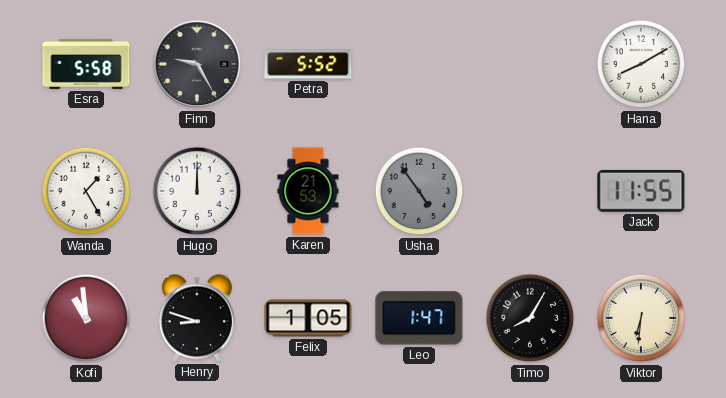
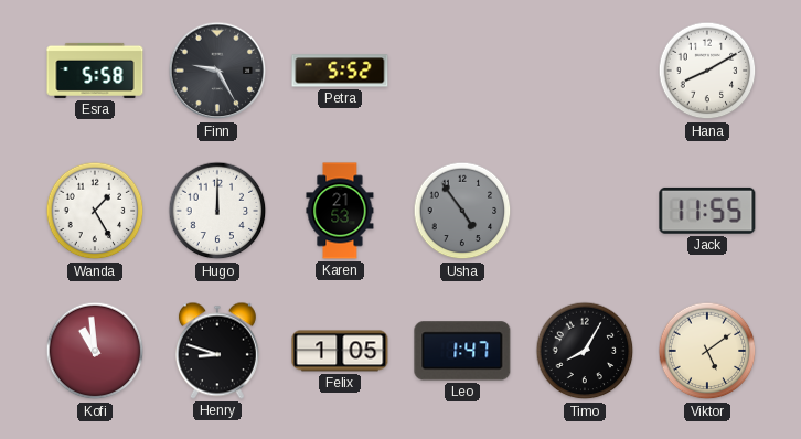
Viktor: 6:31 -> 5:09
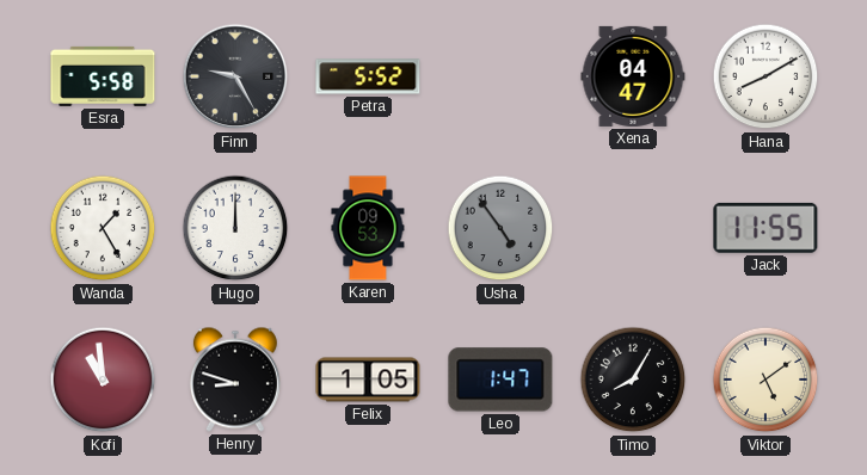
Xena: none -> 04:47
Karen: 21:53 -> 09:53
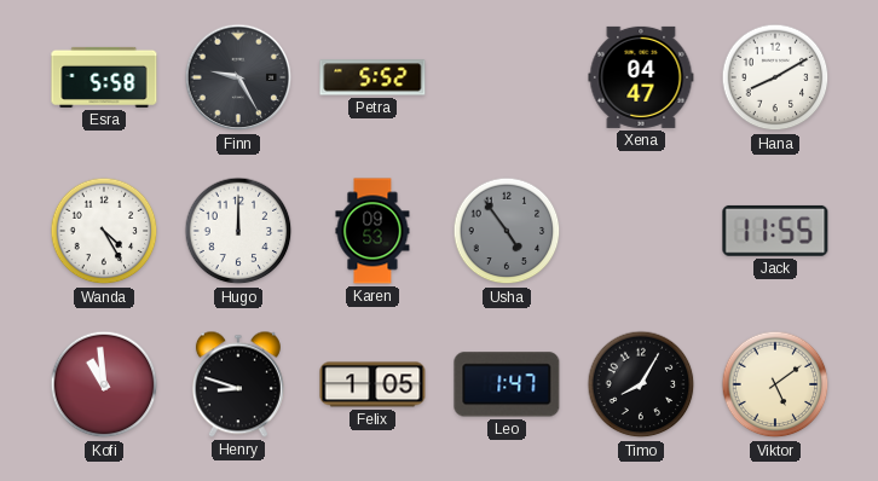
Wanda: 1:25 -> 4:25
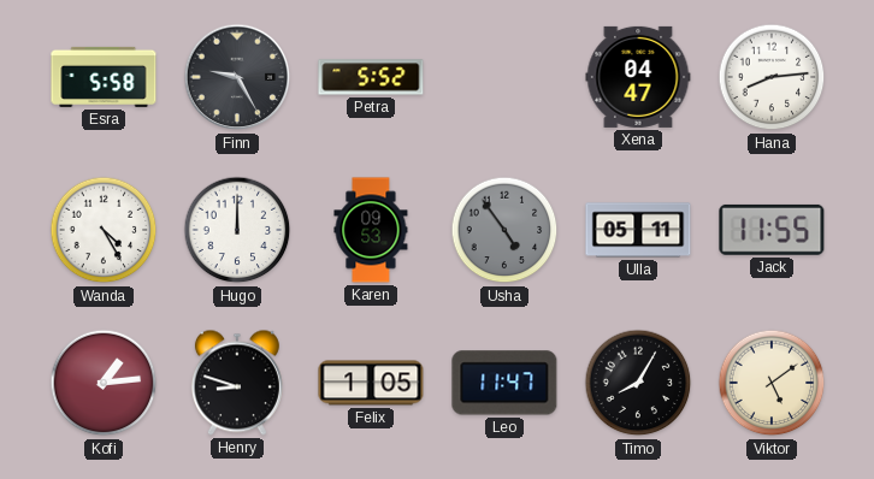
Hana: 8:10 -> 8:14
Ulla: none -> 05:11
Kofi: 10:59 -> 1:14
Leo: 1:47 -> 11:47
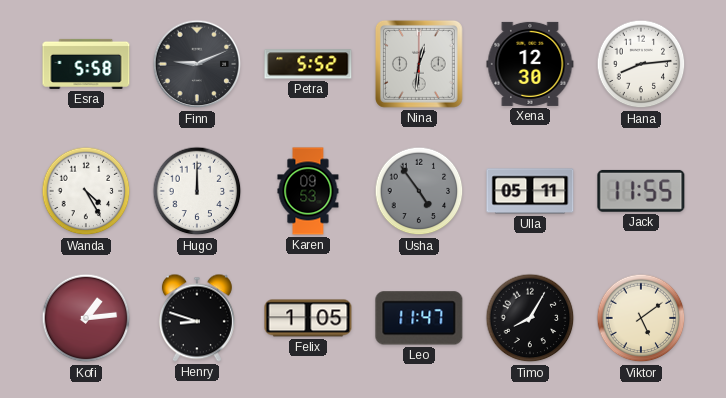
Finn: 9:25 -> 9:11
Nina: none -> 12:31
Xena: 04:47 -> 12:30
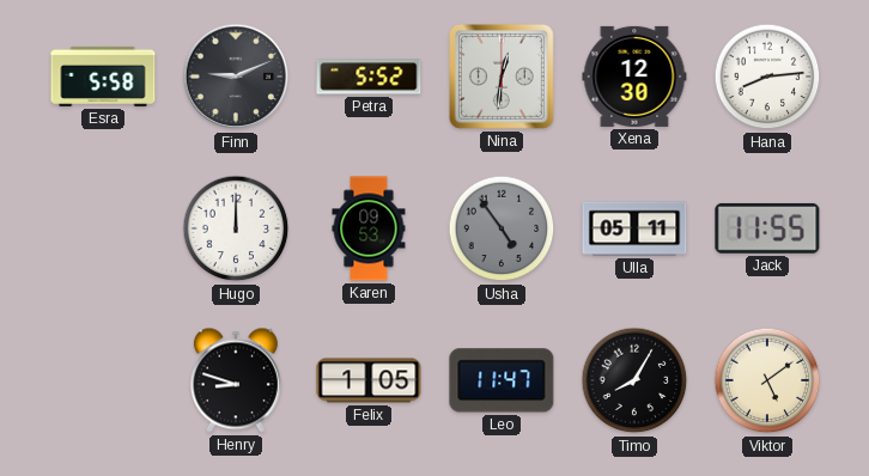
Wanda: 4:25 -> none
Kofi: 1:14 -> none
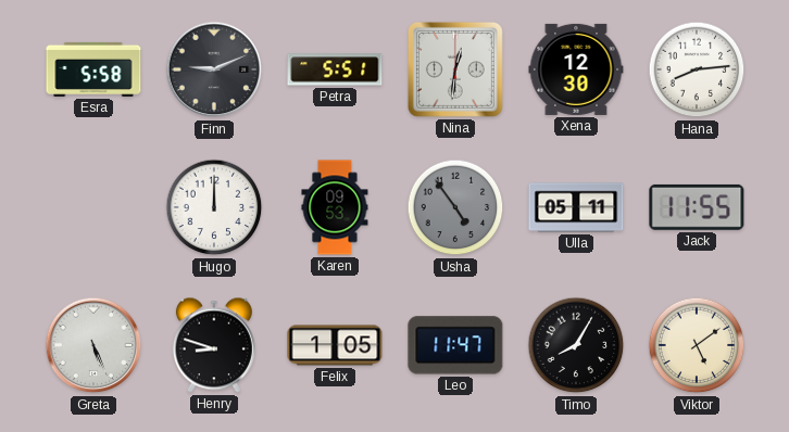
Petra: 5:52 -> 5:51
Greta: none -> 5:26
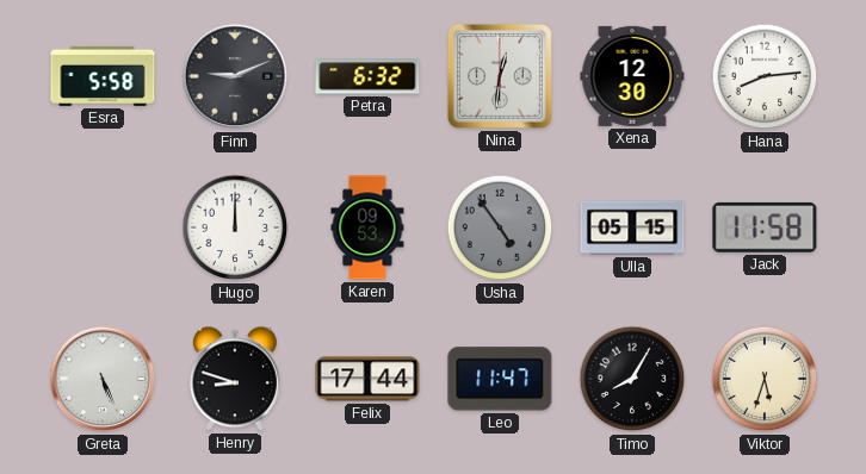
Petra: 5:51 -> 6:32
Ulla: 05:11 -> 05:15
Jack: 11:55 -> 11:58
Felix: 1:05 -> 17:44
Viktor: 5:09 -> 5:33
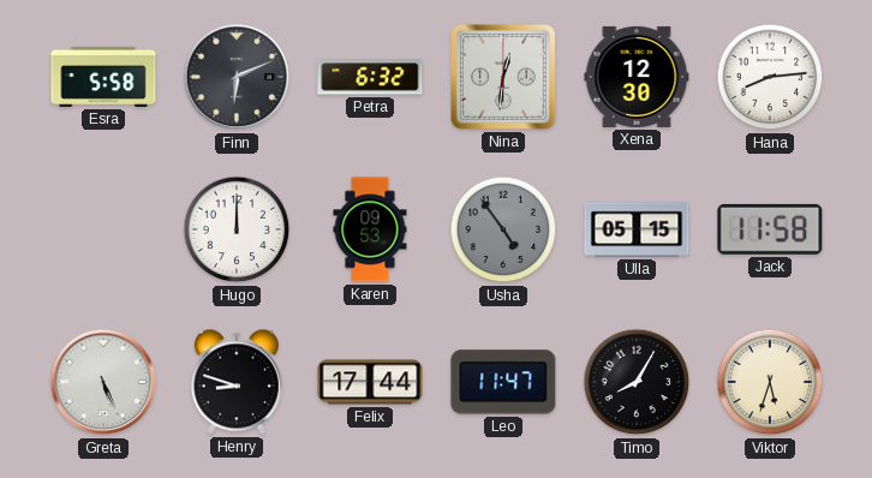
Finn: 9:11 -> 6:11
